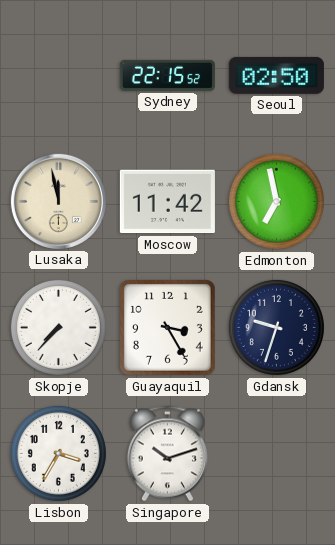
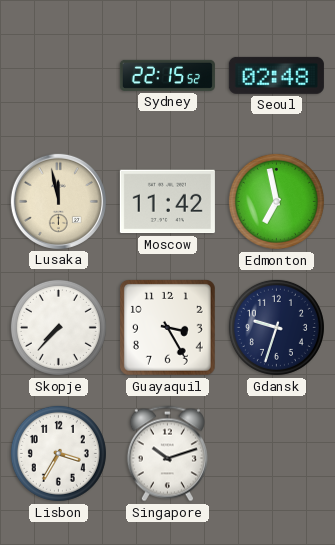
Seoul: 02:50 -> 02:48
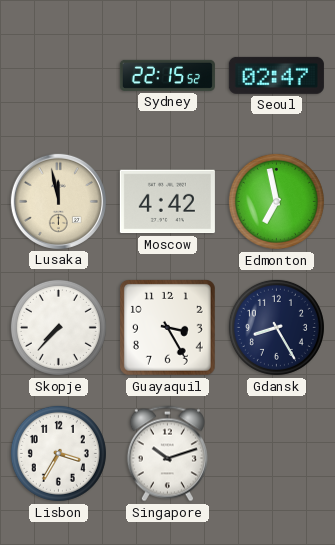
Seoul: 02:48 -> 02:47
Moscow: 11:42 -> 4:42
Gdansk: 9:33 -> 8:25
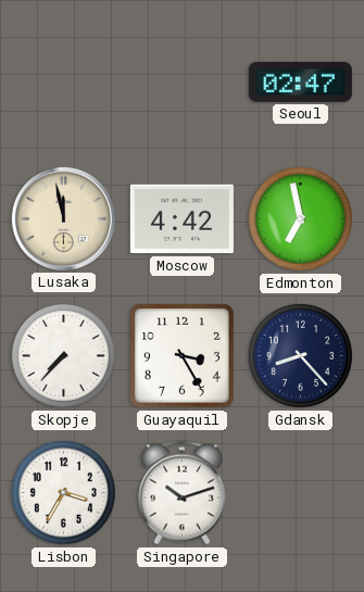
Sydney: 22:15 -> none
Gdansk: 8:25 -> 8:23
